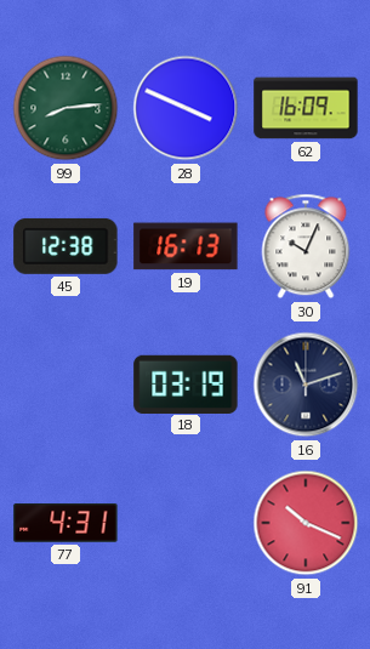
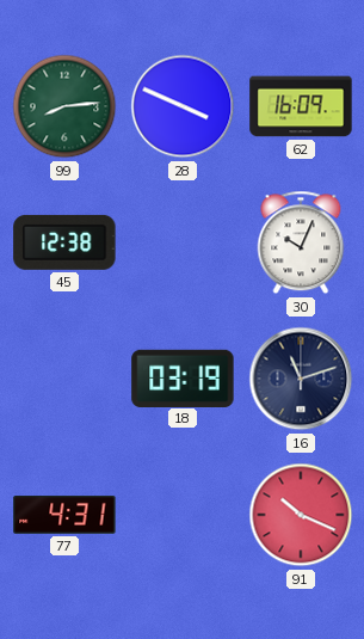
19: 16:13 -> none
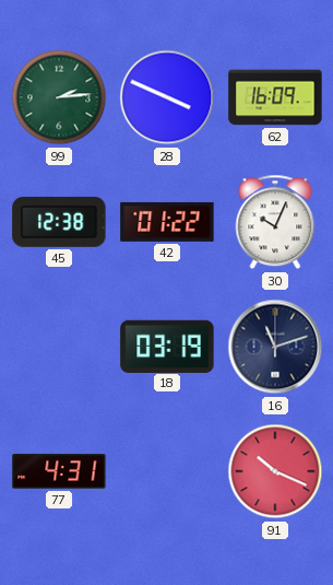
99: 8:14 -> 2:14
42: none -> 01:22
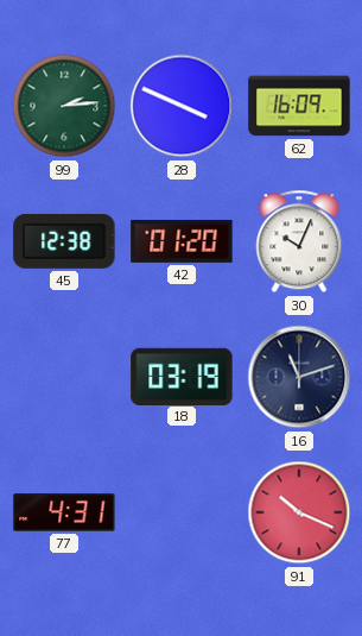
42: 01:22 -> 01:20
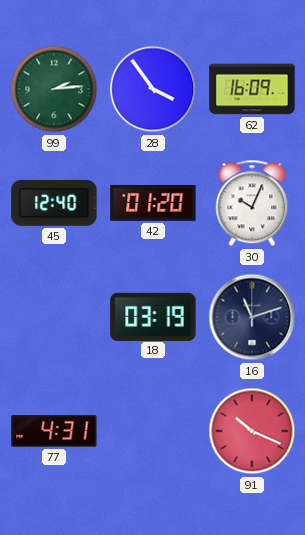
28: 3:49 -> 3:54
45: 12:38 -> 12:40
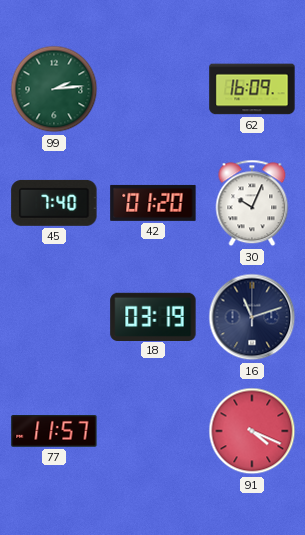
28: 3:54 -> none
45: 12:40 -> 7:40
77: 4:31 -> 11:57
91: 10:19 -> 4:19
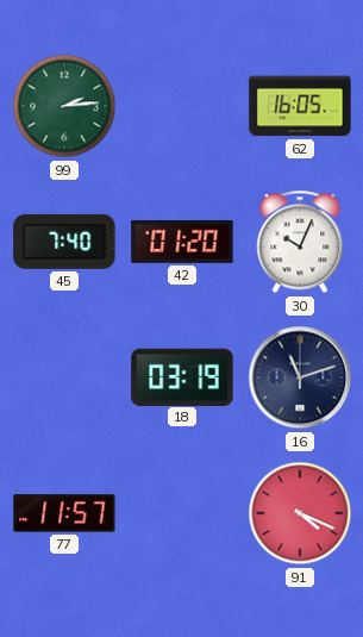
62: 16:09 -> 16:05
